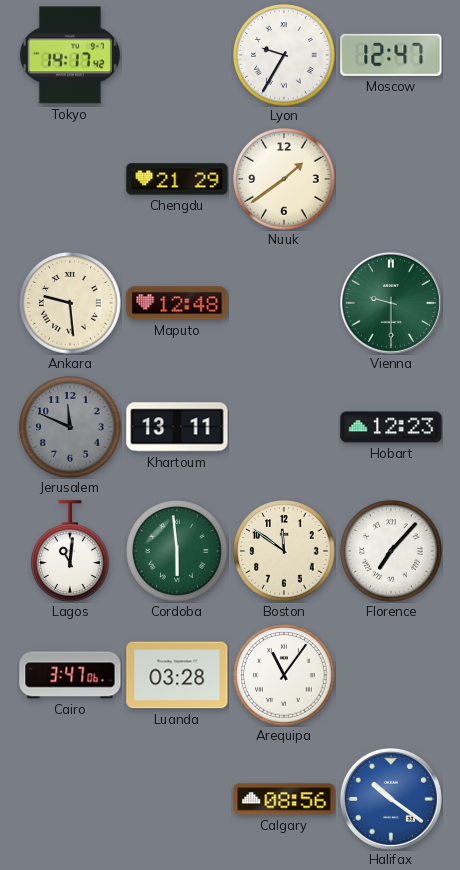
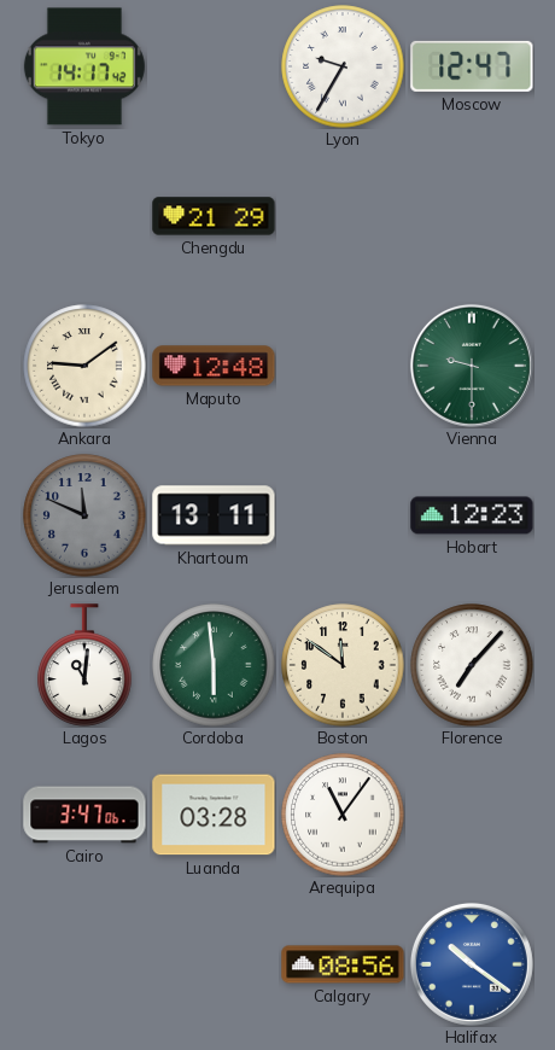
Nuuk: 1:39 -> none
Ankara: 9:29 -> 9:09
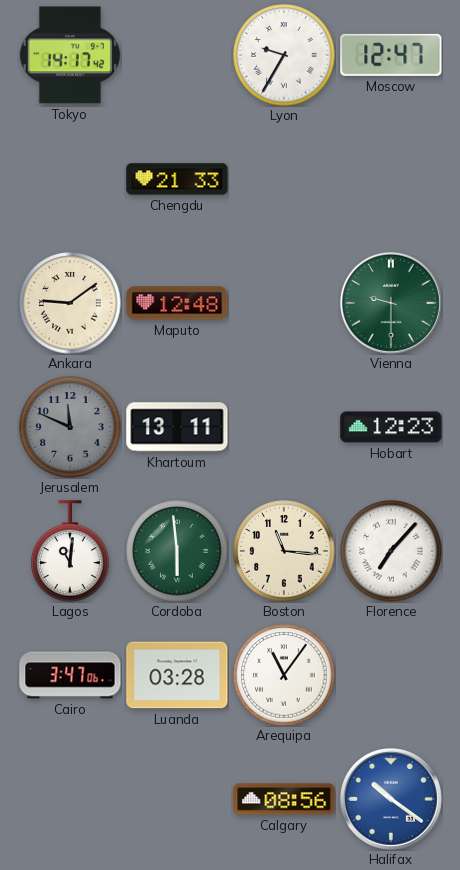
Chengdu: 21:29 -> 21:33
Boston: 11:51 -> 11:16
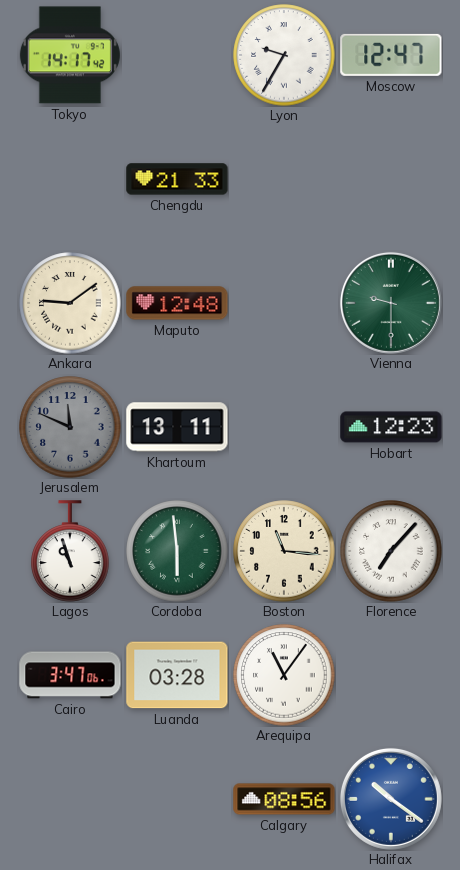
Lagos: 11:01 -> 10:57
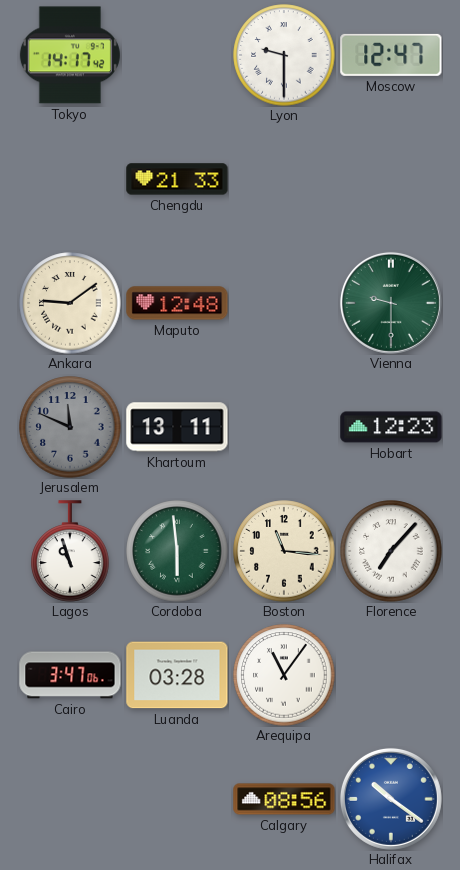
Lyon: 9:35 -> 9:30
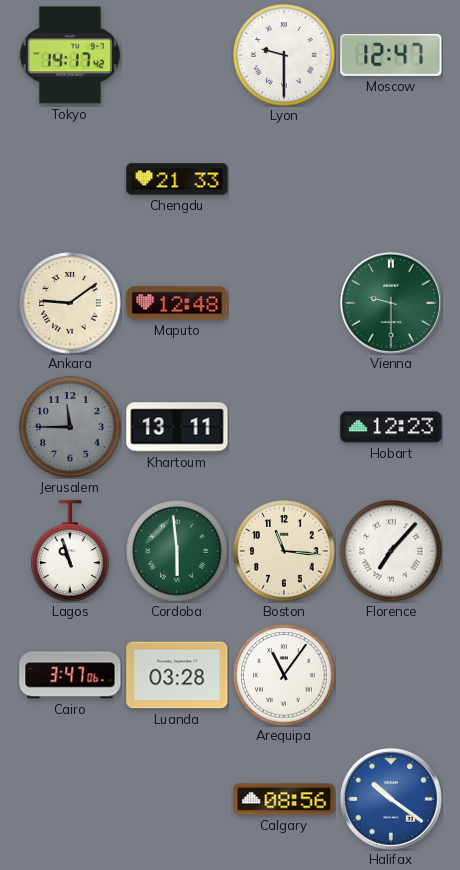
Jerusalem: 11:49 -> 11:45
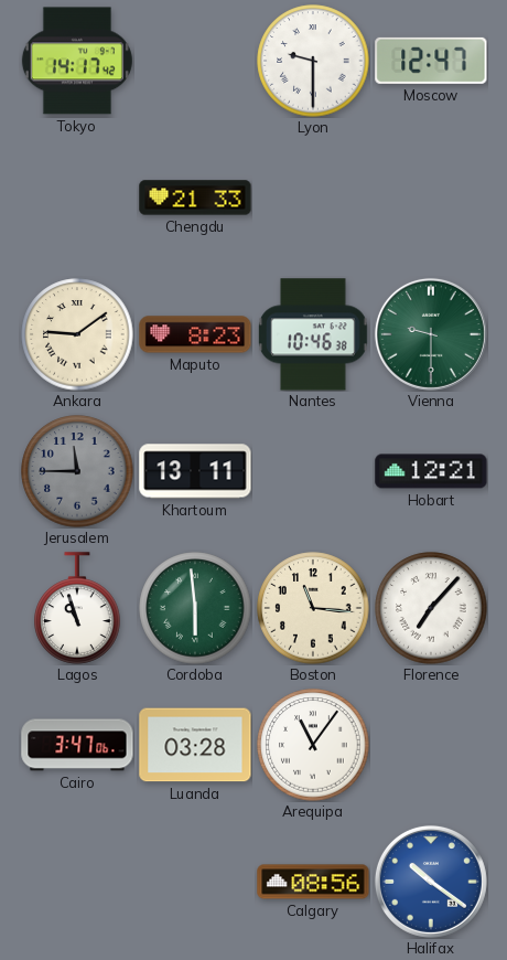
Maputo: 12:48 -> 8:23
Nantes: none -> 10:46
Hobart: 12:23 -> 12:21
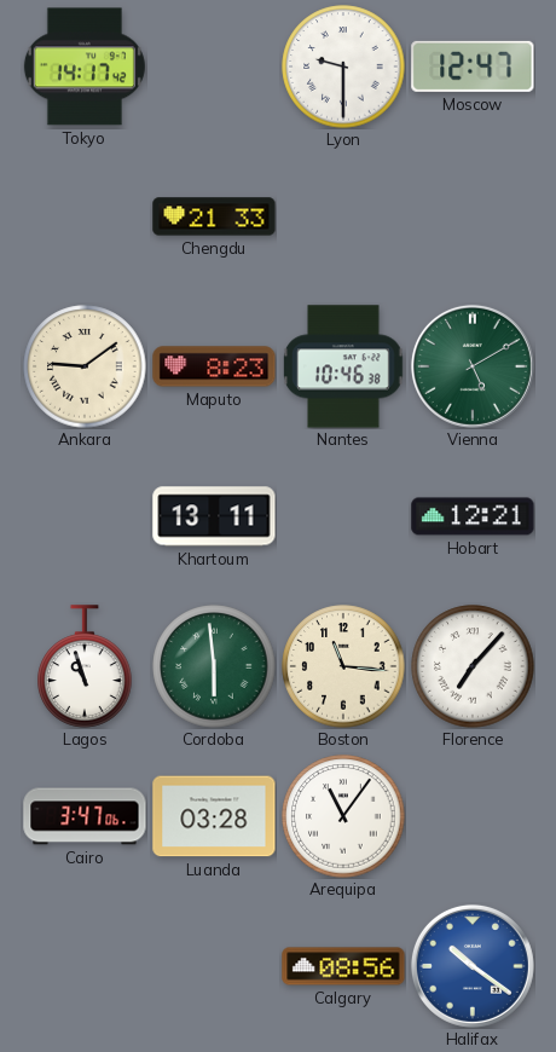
Vienna: 9:30 -> 5:10
Jerusalem: 11:45 -> none
